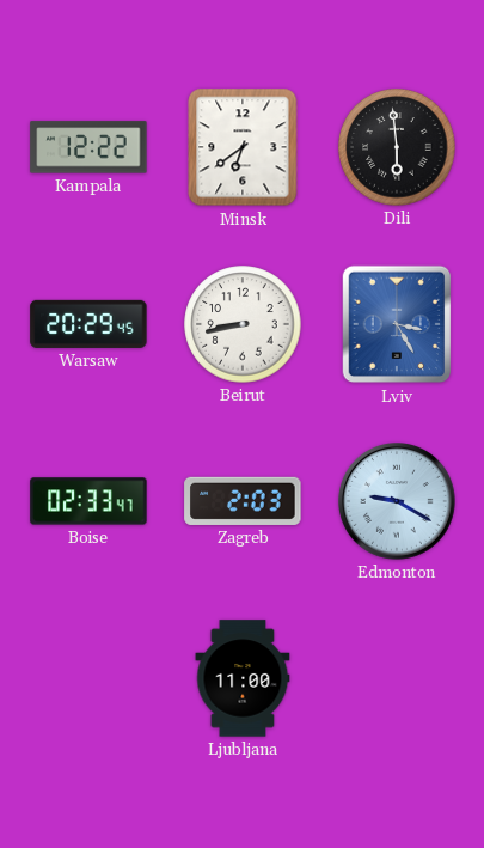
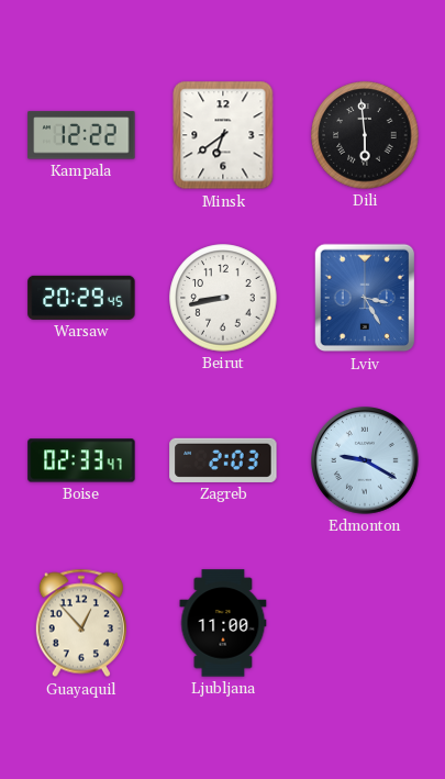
Guayaquil: none -> 12:53
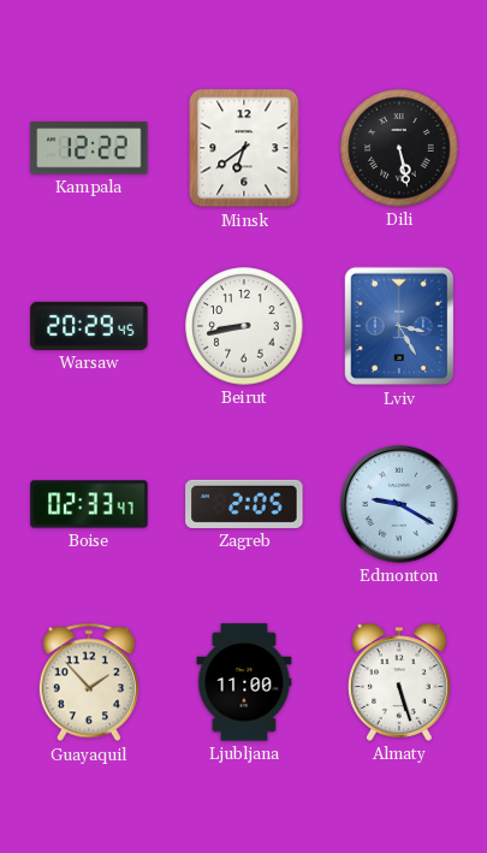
Dili: 5:59 -> 5:28
Zagreb: 2:03 -> 2:05
Guayaquil: 12:53 -> 1:53
Almaty: none -> 5:27
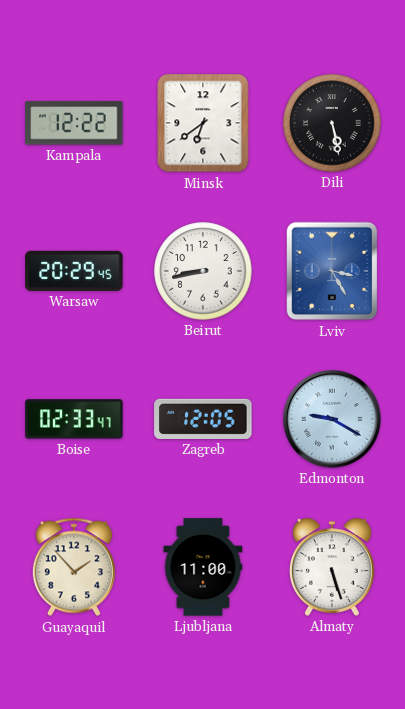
Zagreb: 2:05 -> 12:05
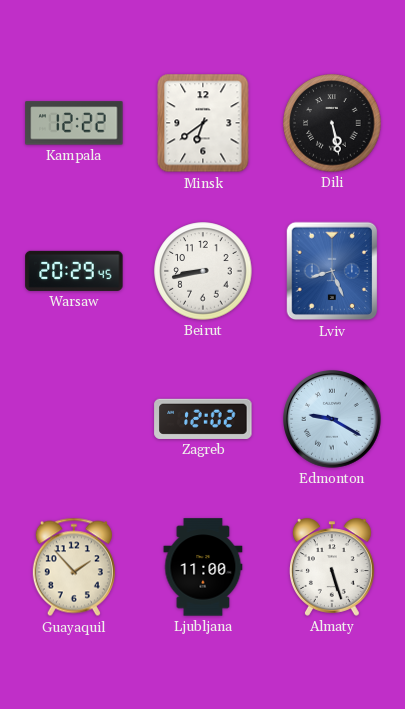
Lviv: 3:25 -> 8:26
Boise: 02:33 -> none
Zagreb: 12:05 -> 12:02
